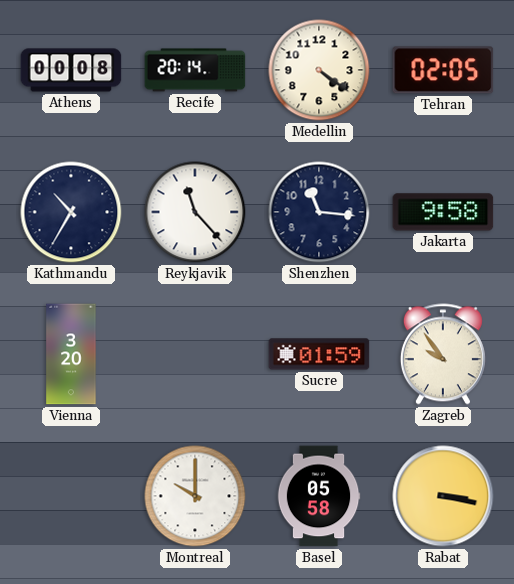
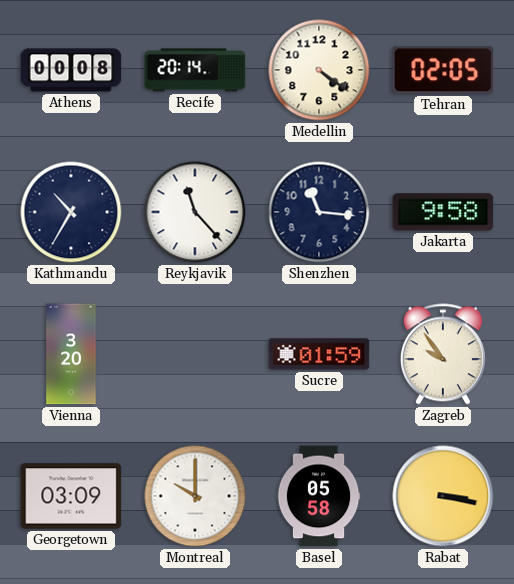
Georgetown: none -> 03:09
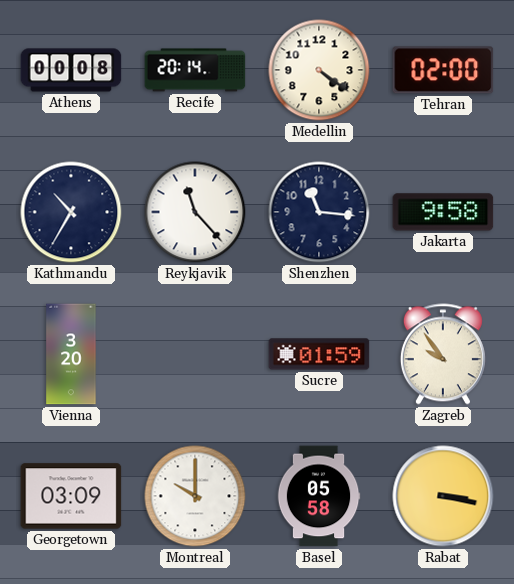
Tehran: 02:05 -> 02:00
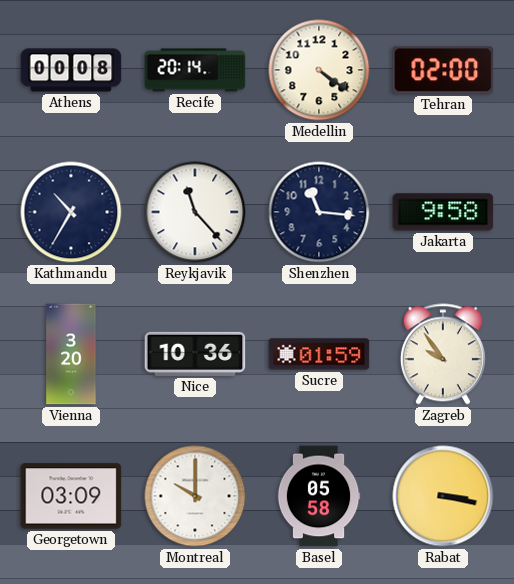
Nice: none -> 10:36
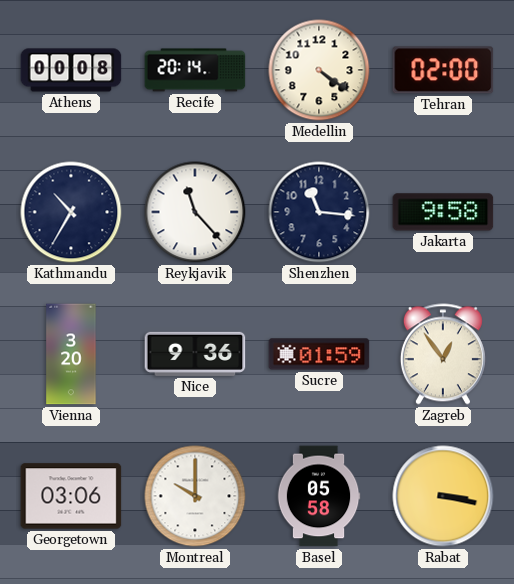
Nice: 10:36 -> 9:36
Zagreb: 9:54 -> 12:54
Georgetown: 03:09 -> 03:06
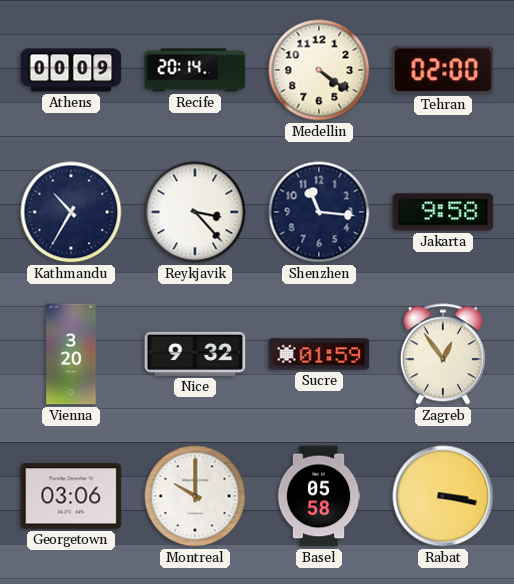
Athens: 00:08 -> 00:09
Reykjavik: 11:23 -> 3:23
Nice: 9:36 -> 9:32
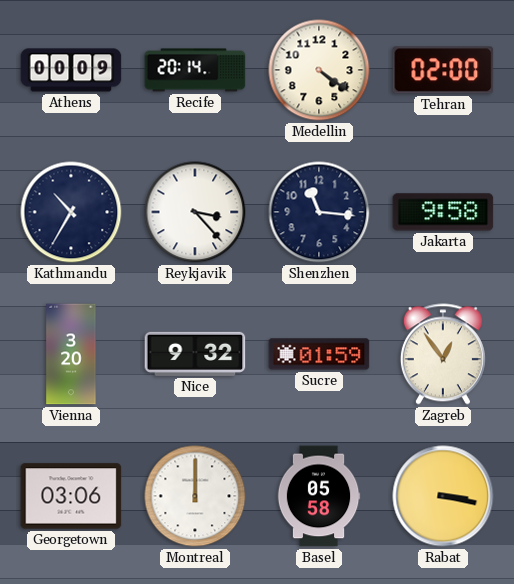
Montreal: 10:00 -> 12:00
